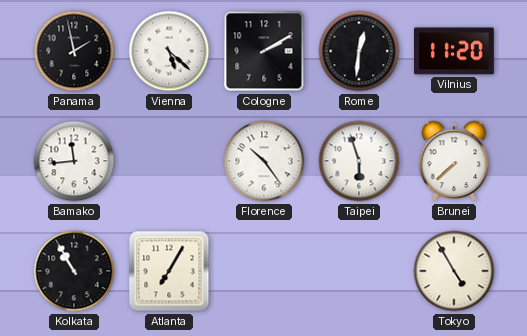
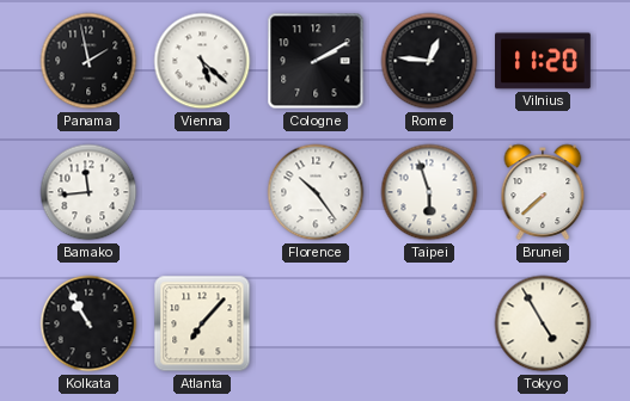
Rome: 12:31 -> 12:46
Atlanta: 7:05 -> 7:07
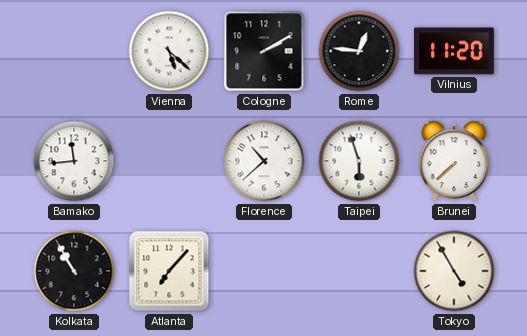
Panama: 1:58 -> none
Florence: 10:24 -> 10:38
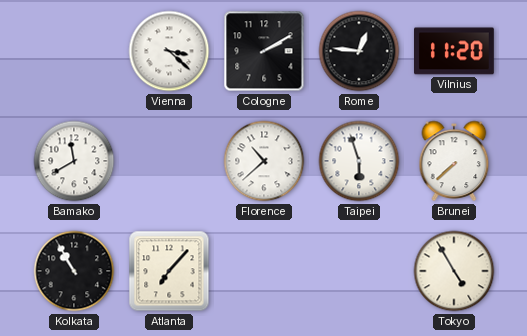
Vienna: 5:22 -> 3:22
Bamako: 11:44 -> 11:40
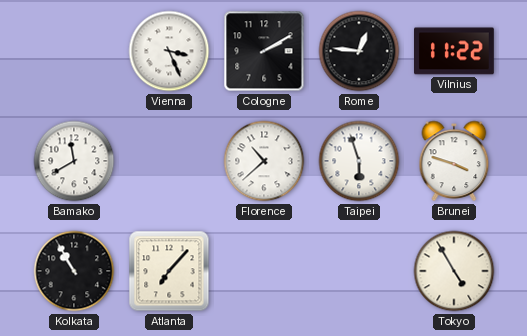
Vienna: 3:22 -> 3:26
Vilnius: 11:20 -> 11:22
Brunei: 7:38 -> 3:48
